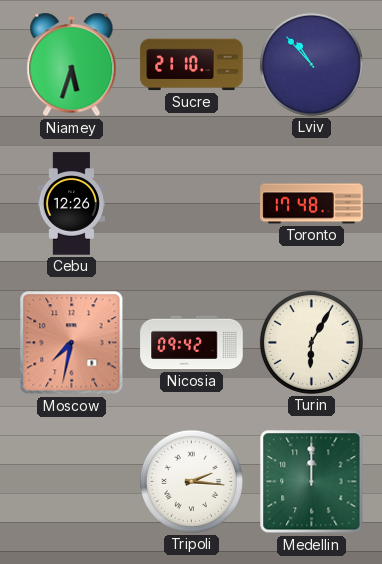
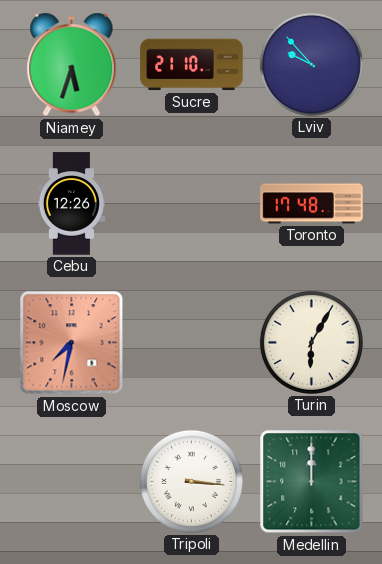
Lviv: 10:53 -> 9:53
Nicosia: 09:42 -> none
Tripoli: 2:16 -> 3:16
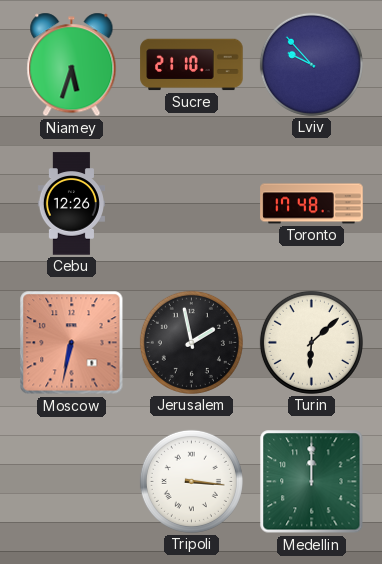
Moscow: 7:32 -> 6:32
Jerusalem: none -> 1:58
Turin: 6:05 -> 6:08
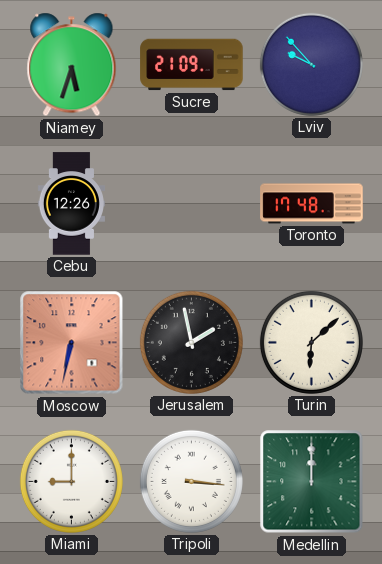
Sucre: 21:10 -> 21:09
Miami: none -> 9:00
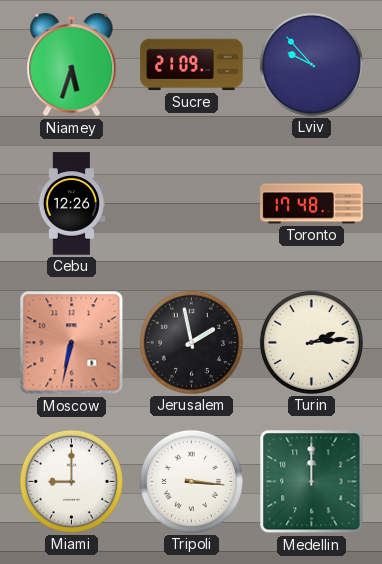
Turin: 6:08 -> 2:14
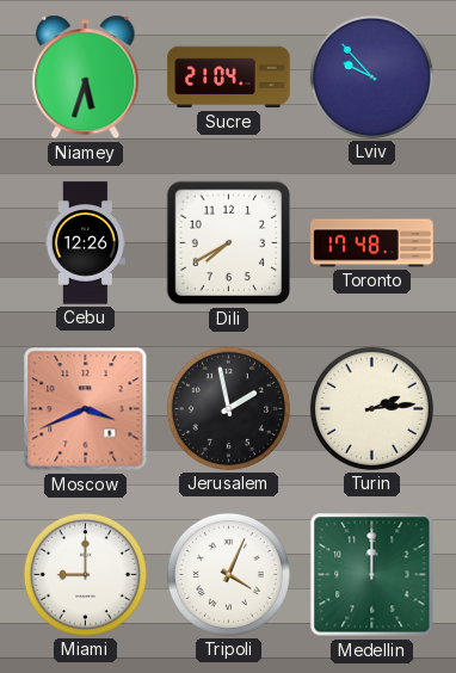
Sucre: 21:09 -> 21:04
Dili: none -> 7:40
Moscow: 6:32 -> 3:41
Tripoli: 3:16 -> 4:04
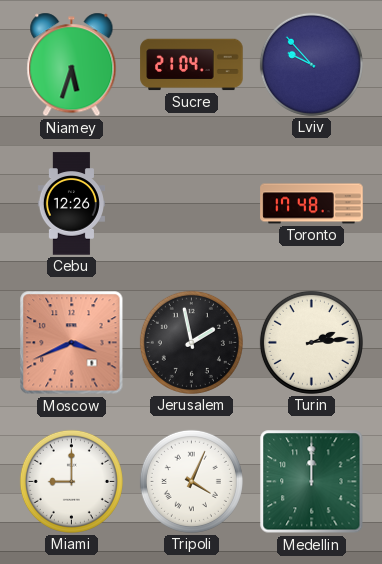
Dili: 7:40 -> none
